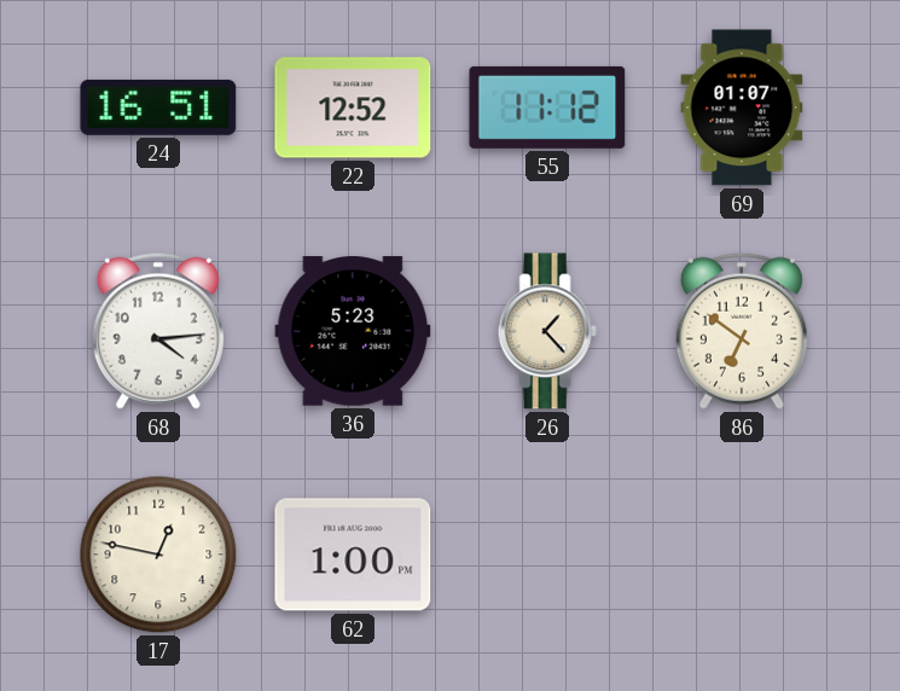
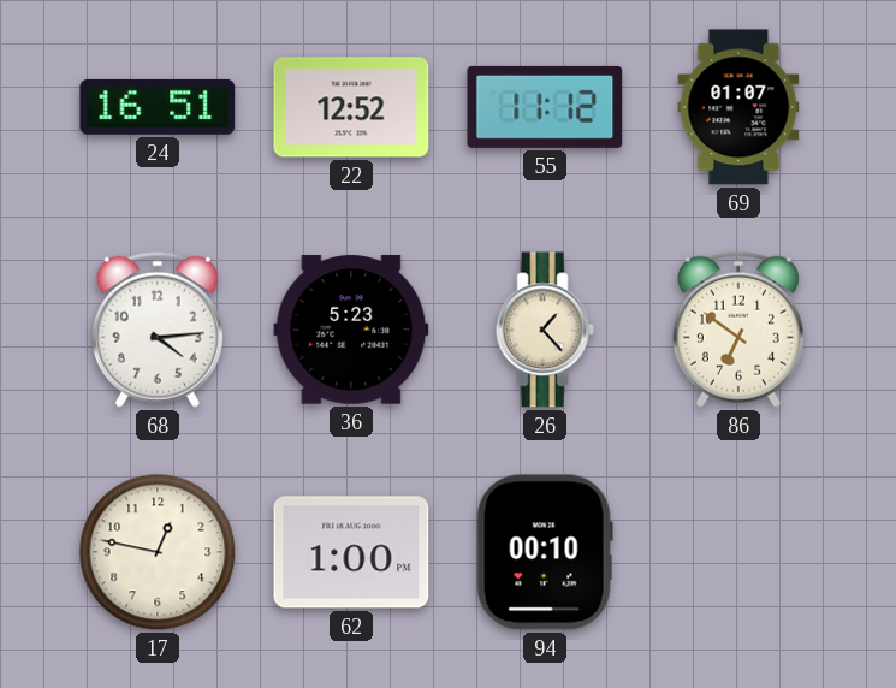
94: none -> 00:10
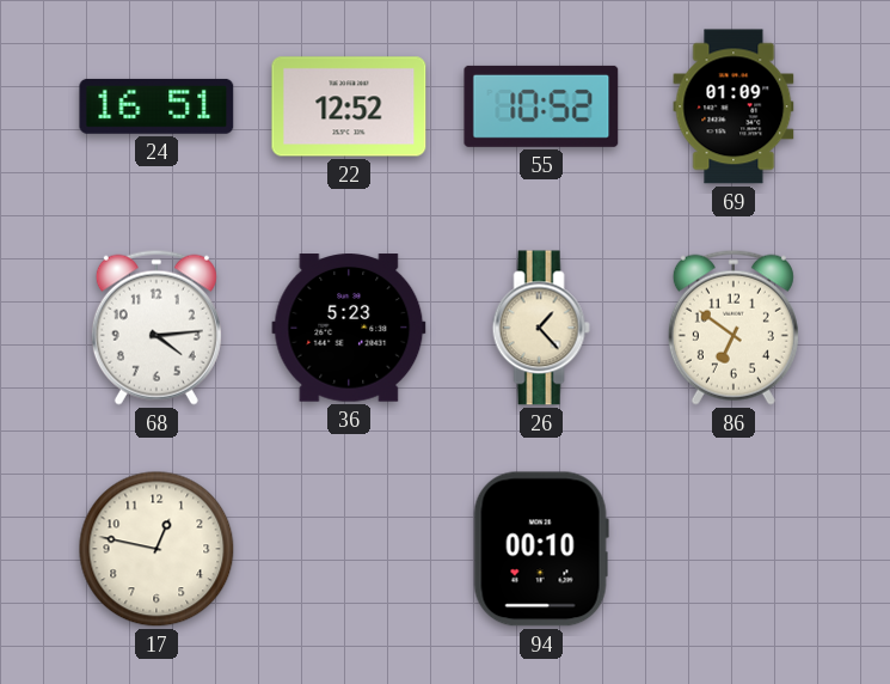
55: 11:12 -> 10:52
69: 01:07 -> 01:09
62: 1:00 -> none
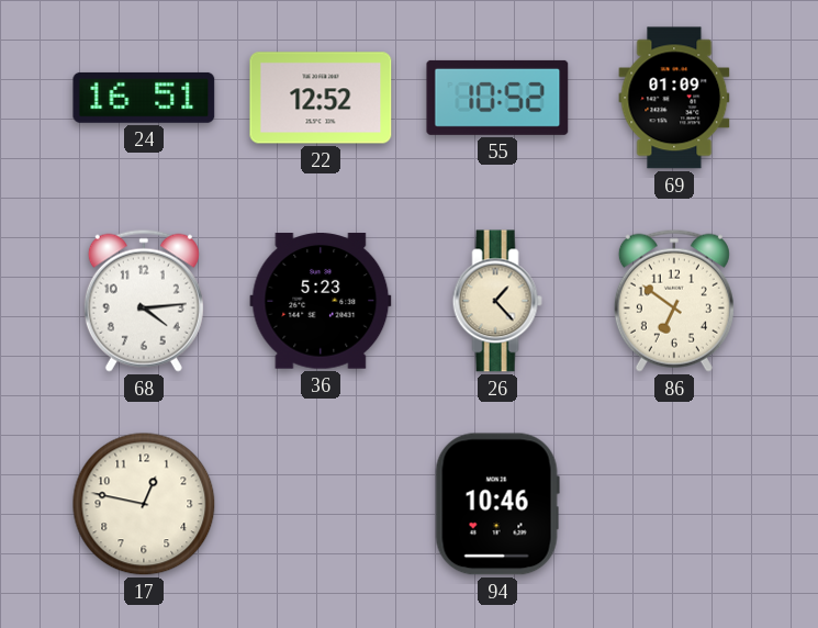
94: 00:10 -> 10:46
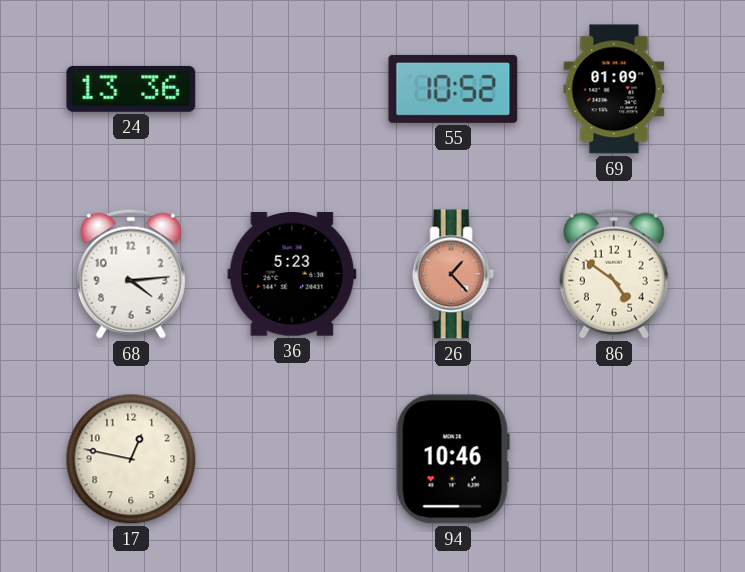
24: 16:51 -> 13:36
22: 12:52 -> none
26 dial: cream -> salmon
86: 6:51 -> 4:51
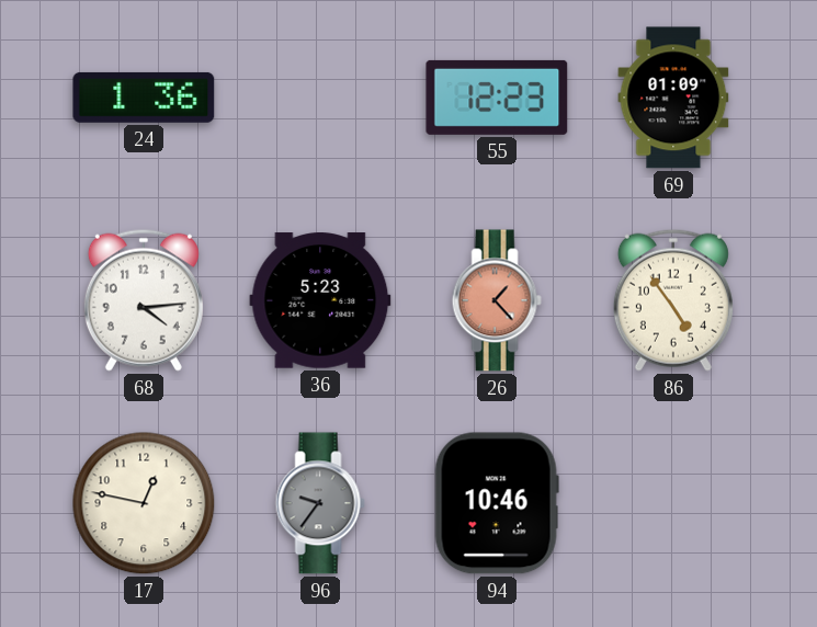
24: 13:36 -> 1:36
55: 10:52 -> 12:23
86: 4:51 -> 4:54
96: none -> 9:36
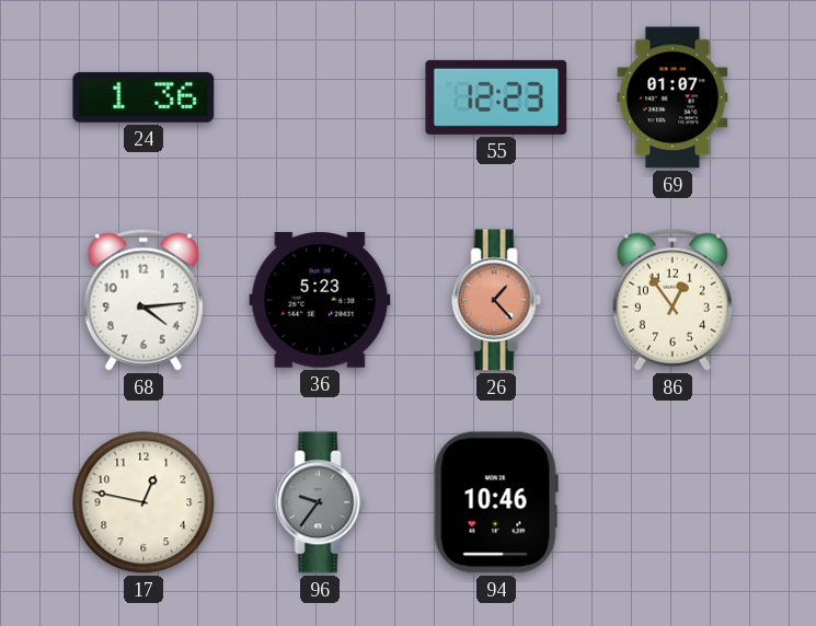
69: 01:09 -> 01:07
86: 4:54 -> 12:54
